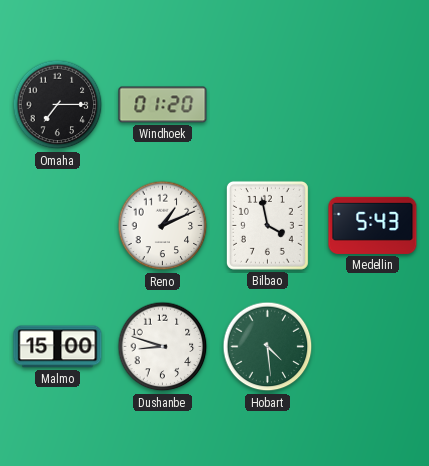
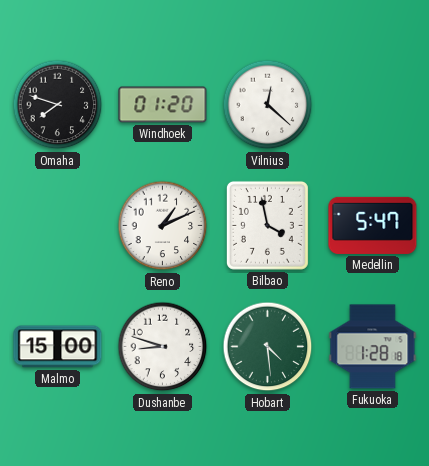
Omaha: 7:15 -> 7:48
Vilnius: none -> 12:22
Medellin: 5:43 -> 5:47
Fukuoka: none -> 1:28
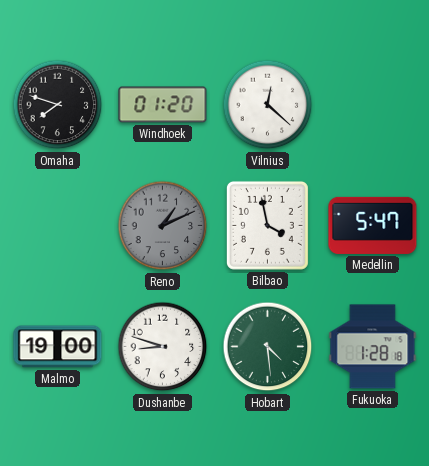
Reno dial: white -> grey
Malmo: 15:00 -> 19:00
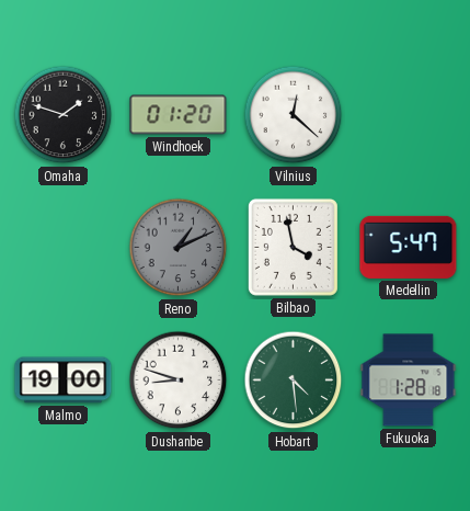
Omaha: 7:48 -> 1:48
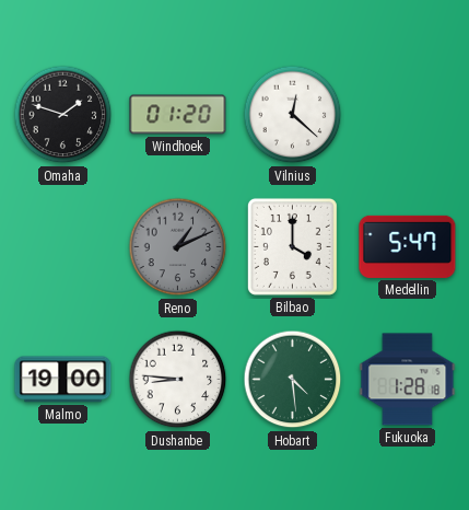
Bilbao: 3:58 -> 4:00
Dushanbe: 8:48 -> 8:46
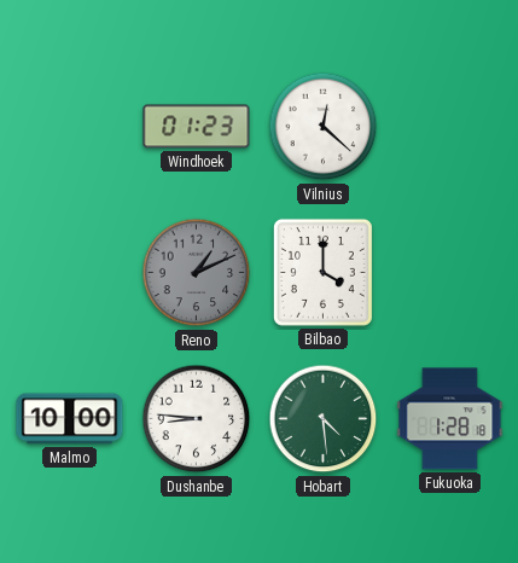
Omaha: 1:48 -> none
Windhoek: 01:20 -> 01:23
Medellin: 5:47 -> none
Malmo: 19:00 -> 10:00
